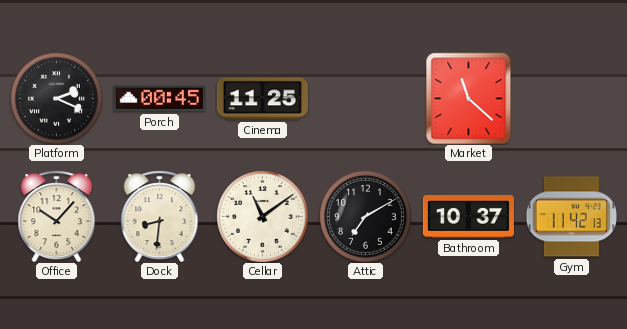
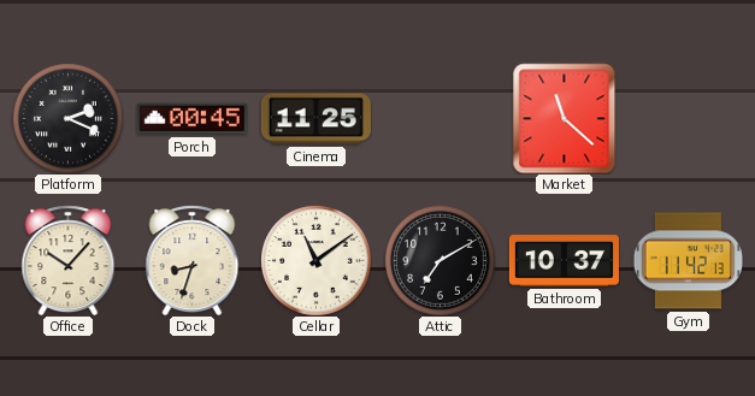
Dock: 8:31 -> 8:33
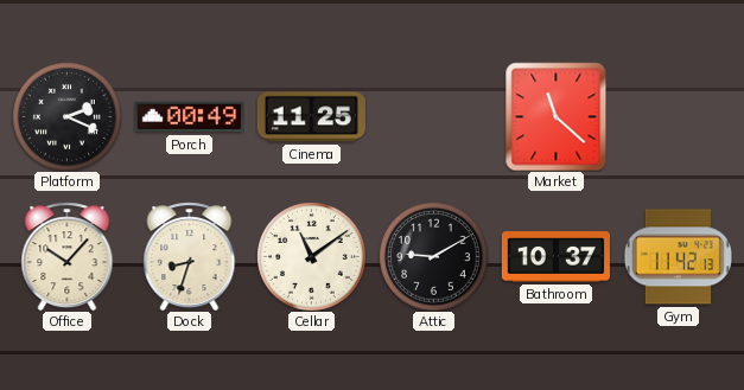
Porch: 00:45 -> 00:49
Attic: 7:10 -> 9:10
